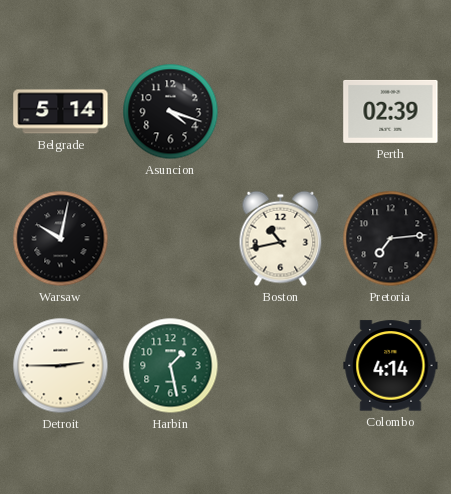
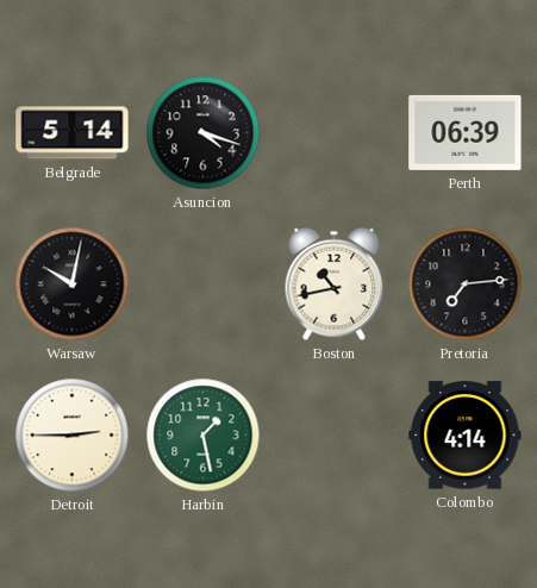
Perth: 02:39 -> 06:39
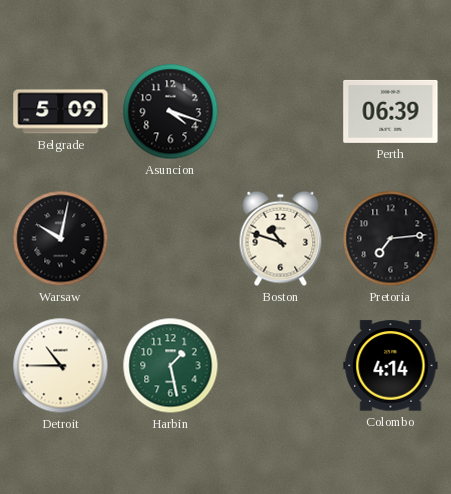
Belgrade: 5:14 -> 5:09
Boston: 10:43 -> 10:48
Detroit: 2:45 -> 10:45
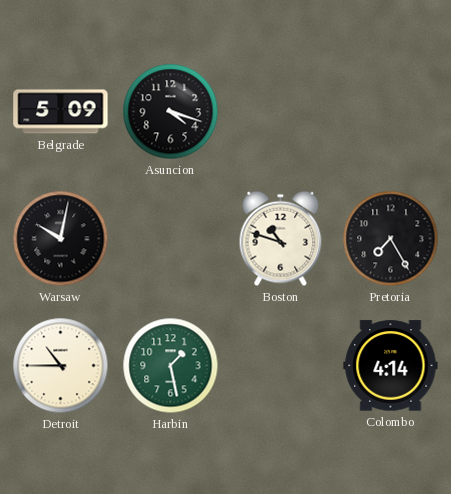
Perth: 06:39 -> none
Pretoria: 7:14 -> 7:25
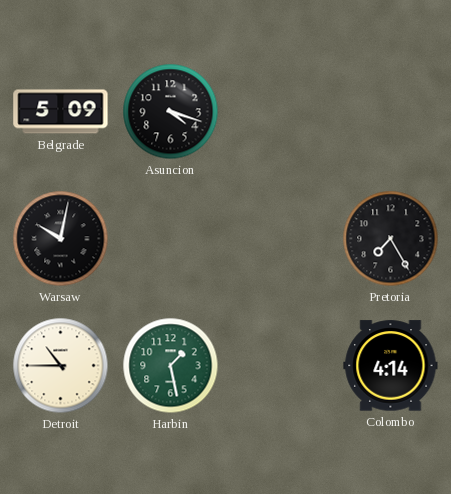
Boston: 10:48 -> none
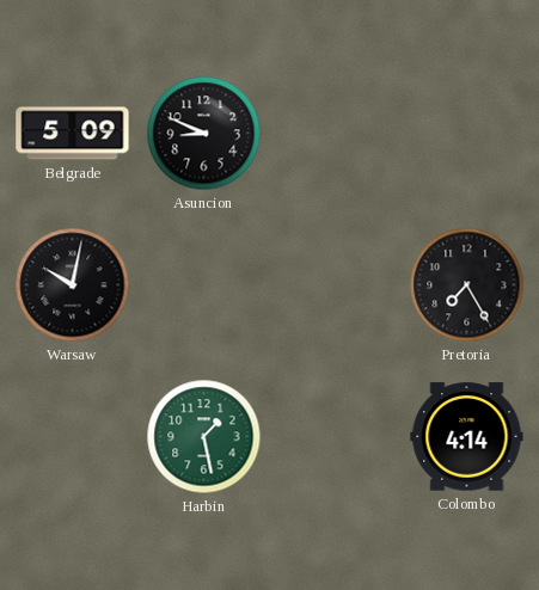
Asuncion: 4:18 -> 8:49
Detroit: 10:45 -> none
